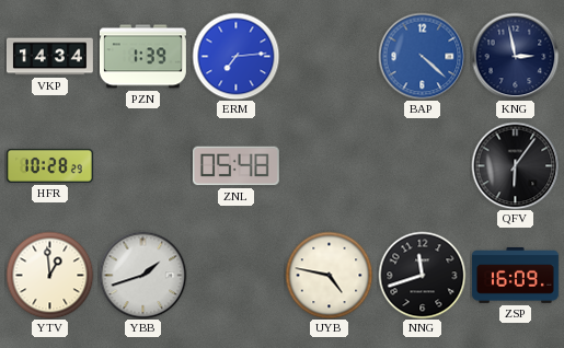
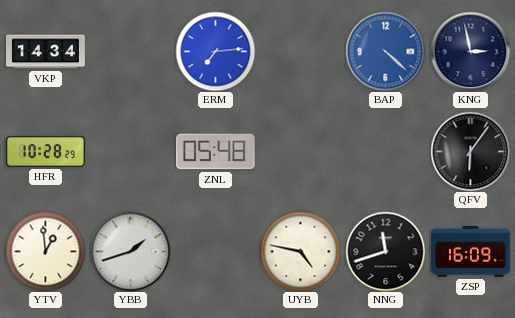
PZN: 1:39 -> none
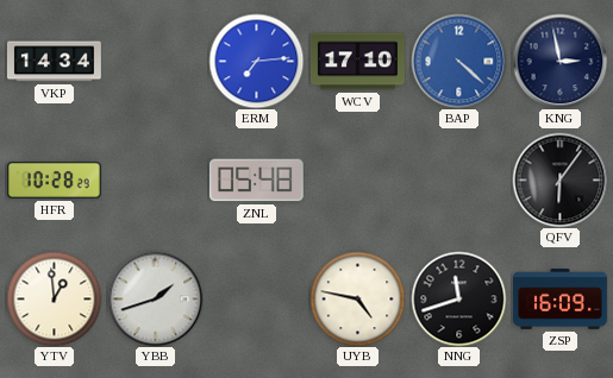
WCV: none -> 17:10
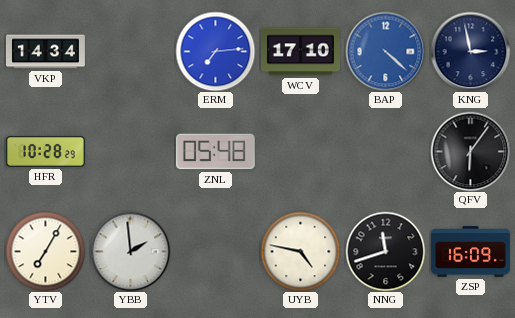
YTV: 12:59 -> 7:05
YBB: 1:42 -> 1:59
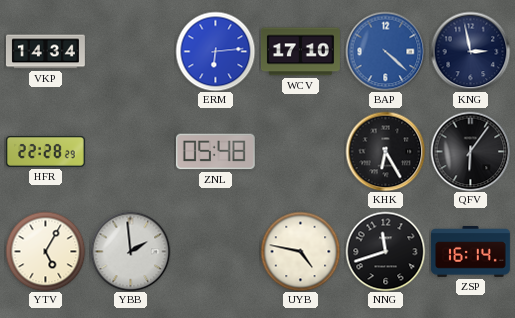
ERM: 7:14 -> 6:14
HFR: 10:28 -> 22:28
KHK: none -> 6:25
YTV: 7:05 -> 5:05
ZSP: 16:09 -> 16:14
